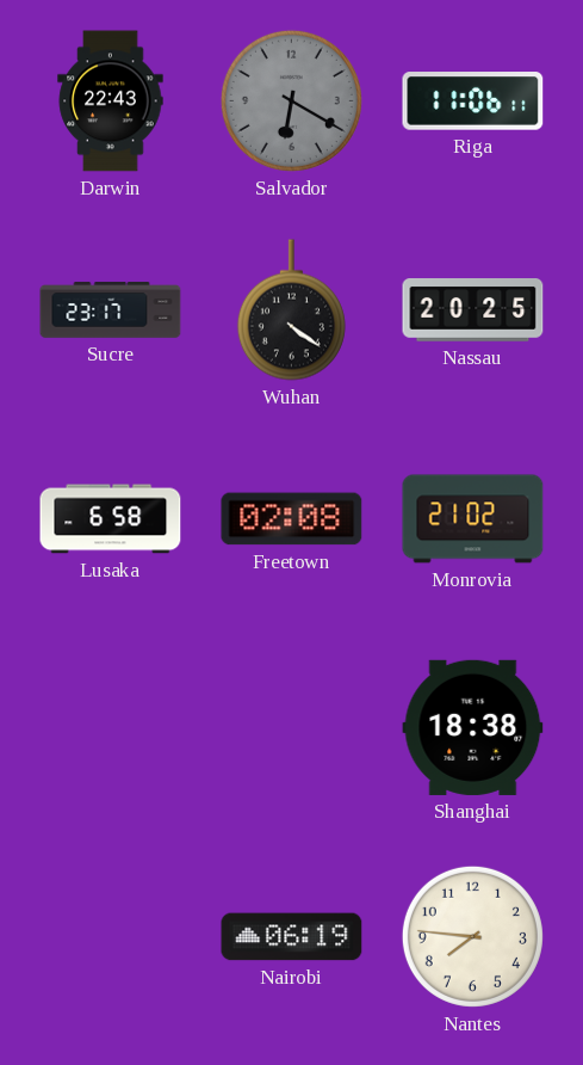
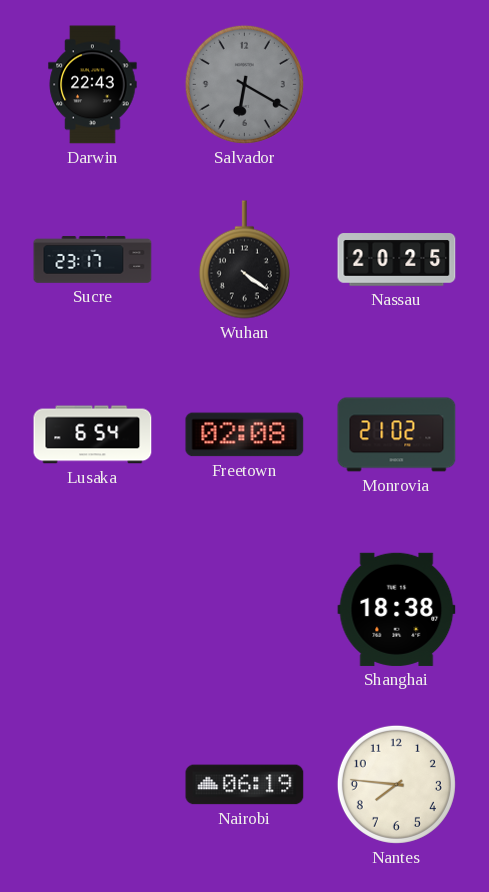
Riga: 11:06 -> none
Lusaka: 6:58 -> 6:54
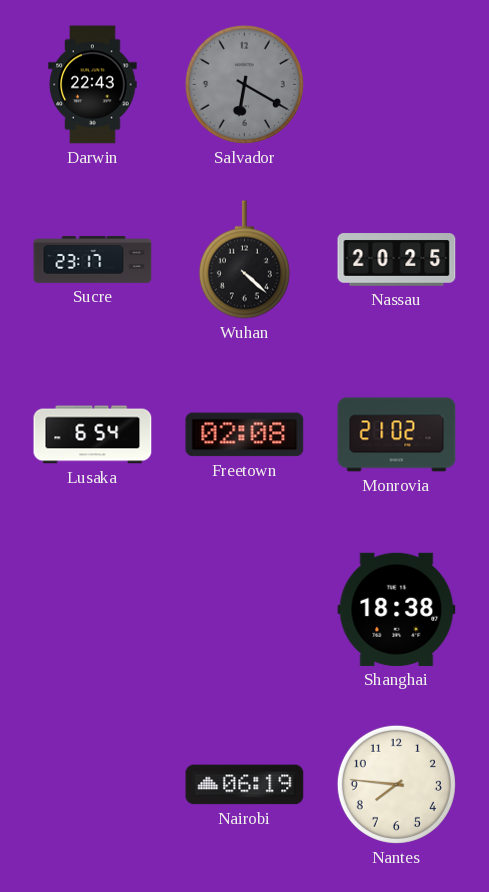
Wuhan: 4:21 -> 4:22
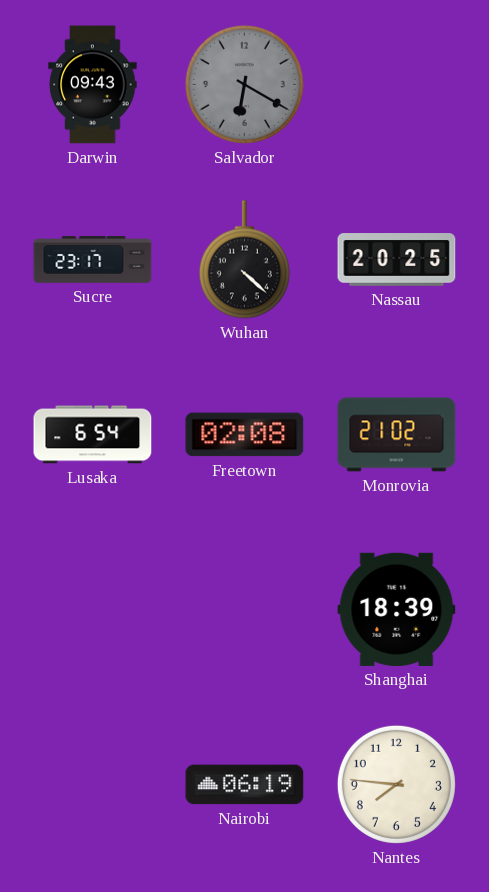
Darwin: 22:43 -> 09:43
Shanghai: 18:38 -> 18:39
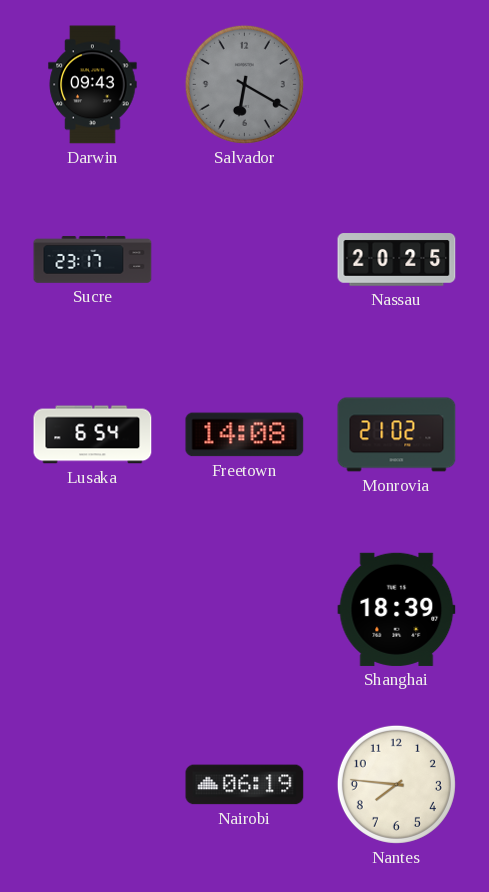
Wuhan: 4:22 -> none
Freetown: 02:08 -> 14:08
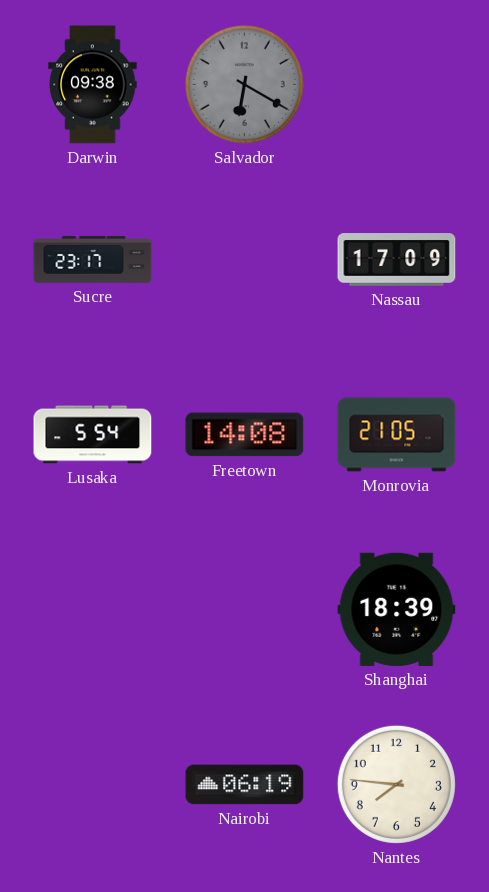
Darwin: 09:43 -> 09:38
Nassau: 20:25 -> 17:09
Lusaka: 6:54 -> 5:54
Monrovia: 21:02 -> 21:05
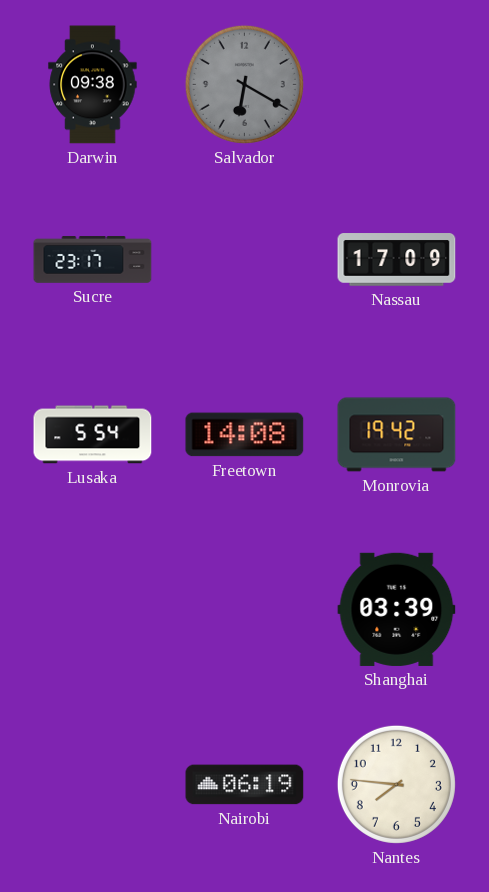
Monrovia: 21:05 -> 19:42
Shanghai: 18:39 -> 03:39
